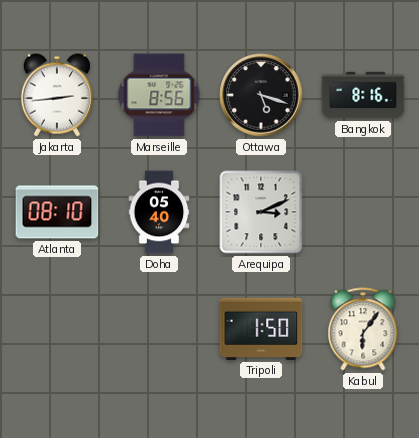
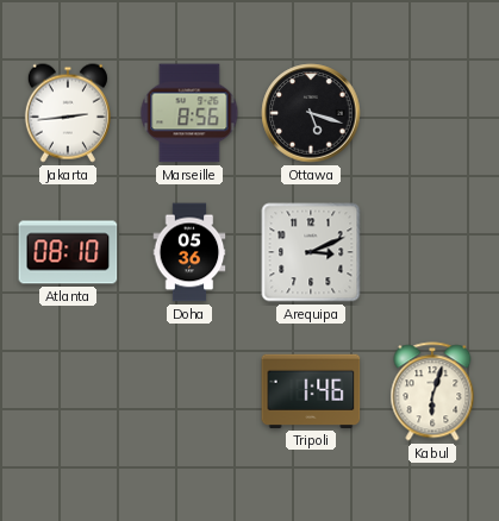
Bangkok: 8:16 -> none
Doha: 05:40 -> 05:36
Tripoli: 1:50 -> 1:46
Kabul: 6:06 -> 6:03
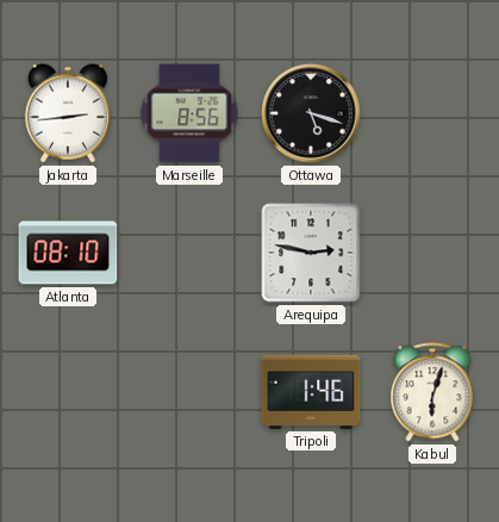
Doha: 05:36 -> none
Arequipa: 3:11 -> 2:47
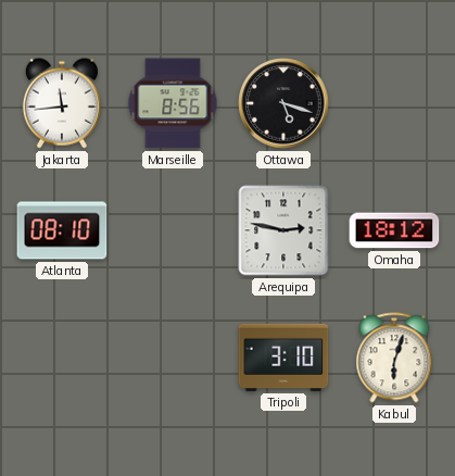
Jakarta: 2:44 -> 11:44
Omaha: none -> 18:12
Tripoli: 1:46 -> 3:10
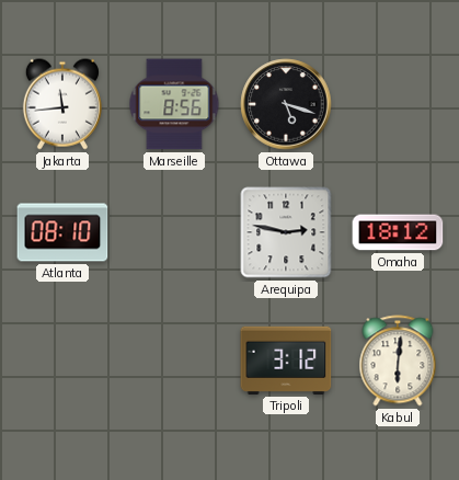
Tripoli: 3:10 -> 3:12
Kabul: 6:03 -> 6:01
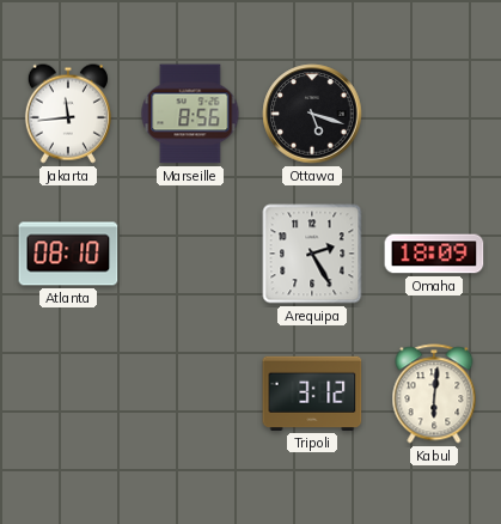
Arequipa: 2:47 -> 2:25
Omaha: 18:12 -> 18:09
